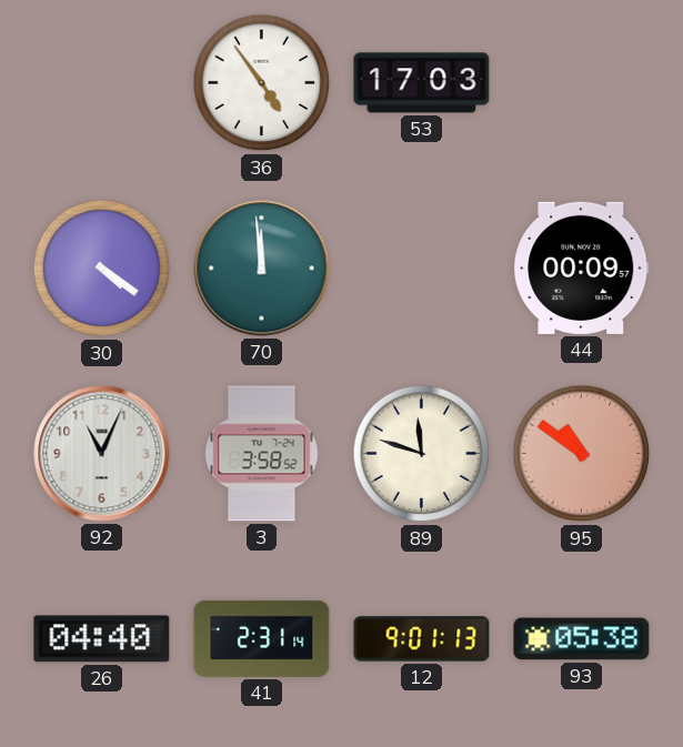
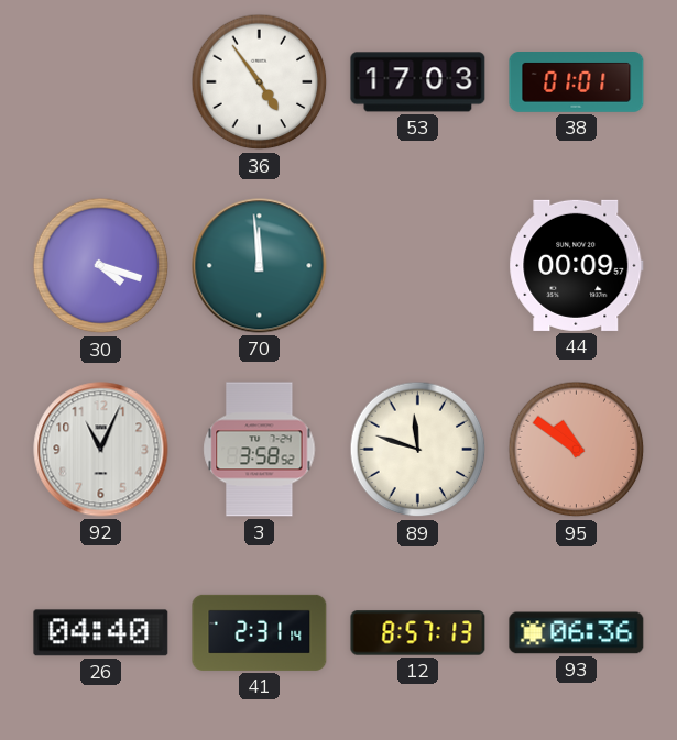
38: none -> 01:01
30: 4:21 -> 4:18
12: 9:01 -> 8:57
93: 05:38 -> 06:36
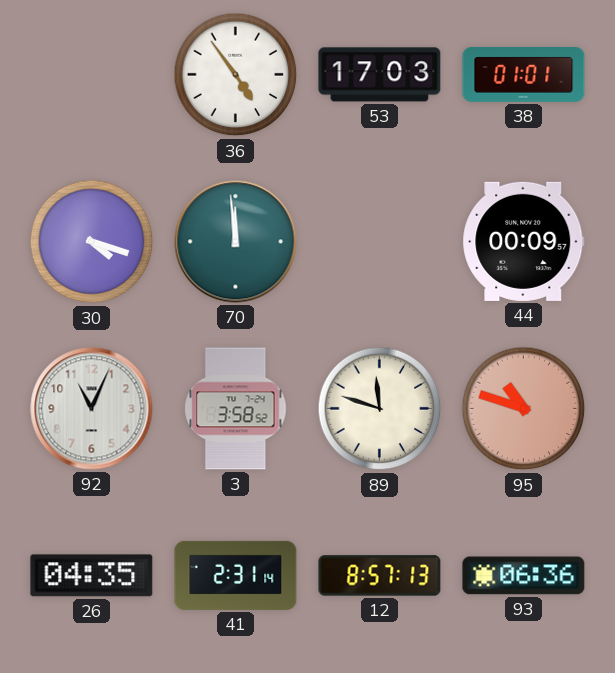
95: 10:51 -> 10:48
26: 04:40 -> 04:35
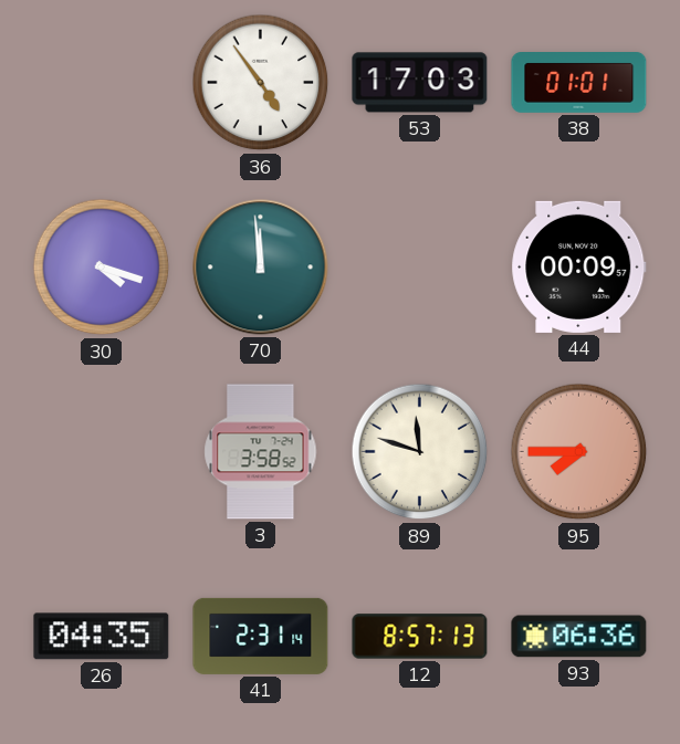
92: 11:04 -> none
95: 10:48 -> 7:45
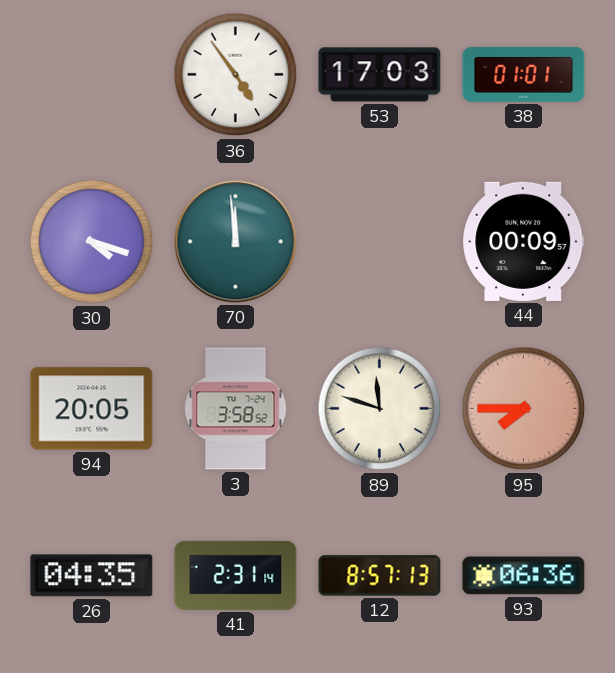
94: none -> 20:05
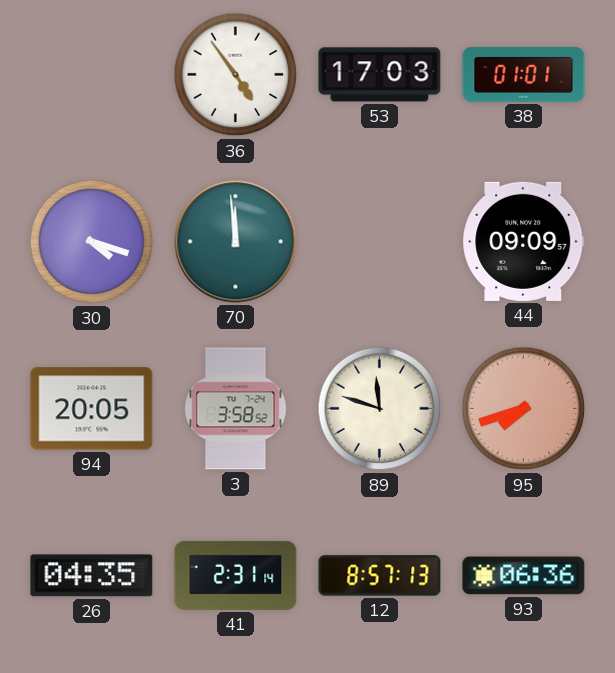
44: 00:09 -> 09:09
95: 7:45 -> 7:42
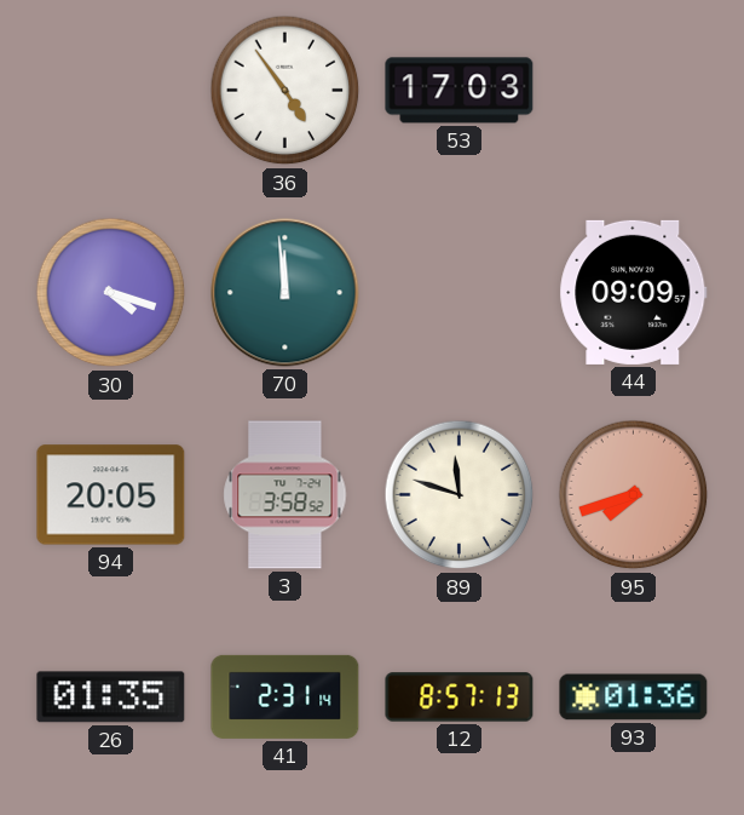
38: 01:01 -> none
26: 04:35 -> 01:35
93: 06:36 -> 01:36
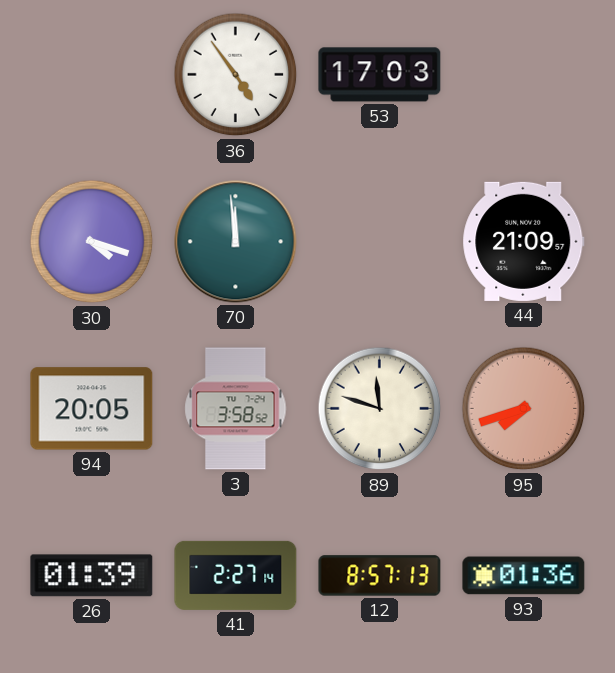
44: 09:09 -> 21:09
26: 01:35 -> 01:39
41: 2:31 -> 2:27
